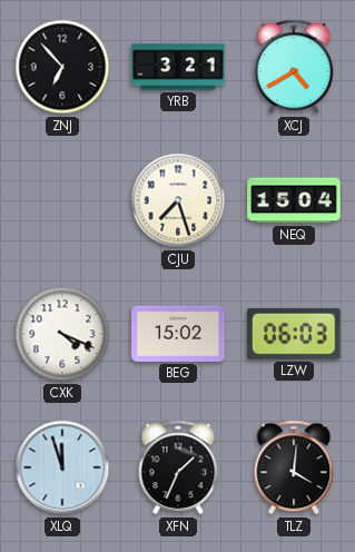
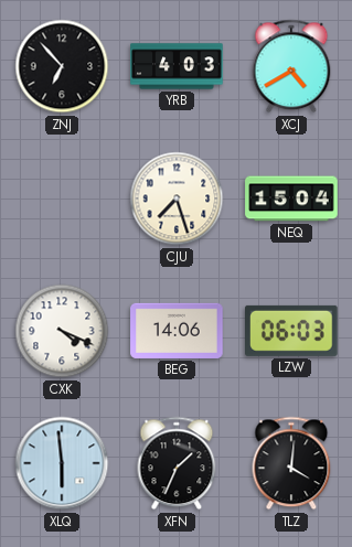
YRB: 3:21 -> 4:03
BEG: 15:02 -> 14:06
XLQ: 11:57 -> 5:59
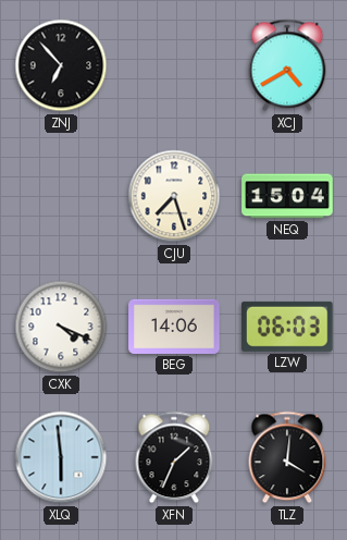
YRB: 4:03 -> none
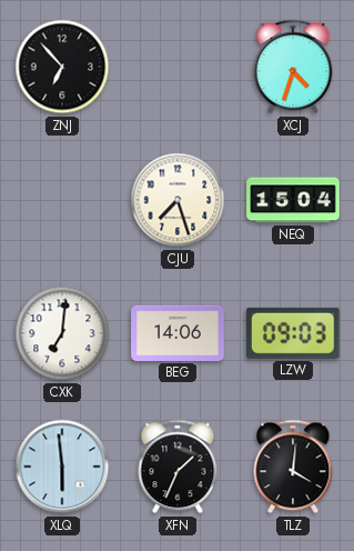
XCJ: 4:40 -> 4:33
CXK: 4:19 -> 7:01
LZW: 06:03 -> 09:03
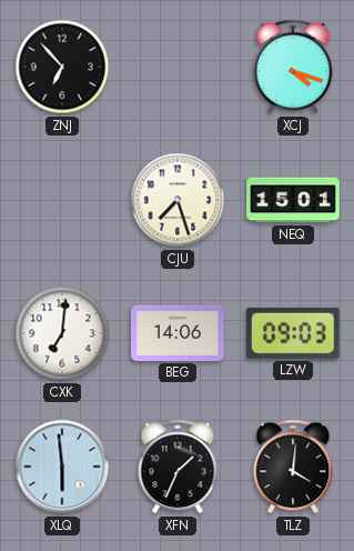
XCJ: 4:33 -> 4:18
NEQ: 15:04 -> 15:01
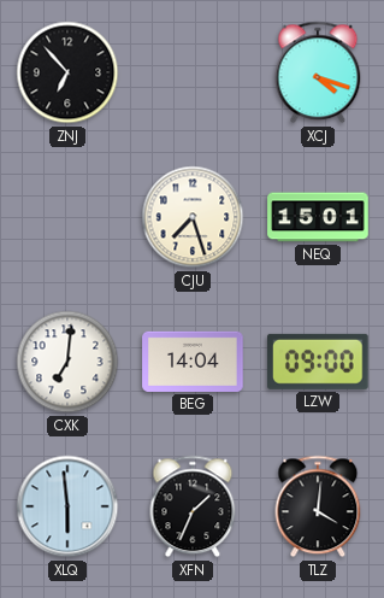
BEG: 14:06 -> 14:04
LZW: 09:03 -> 09:00
